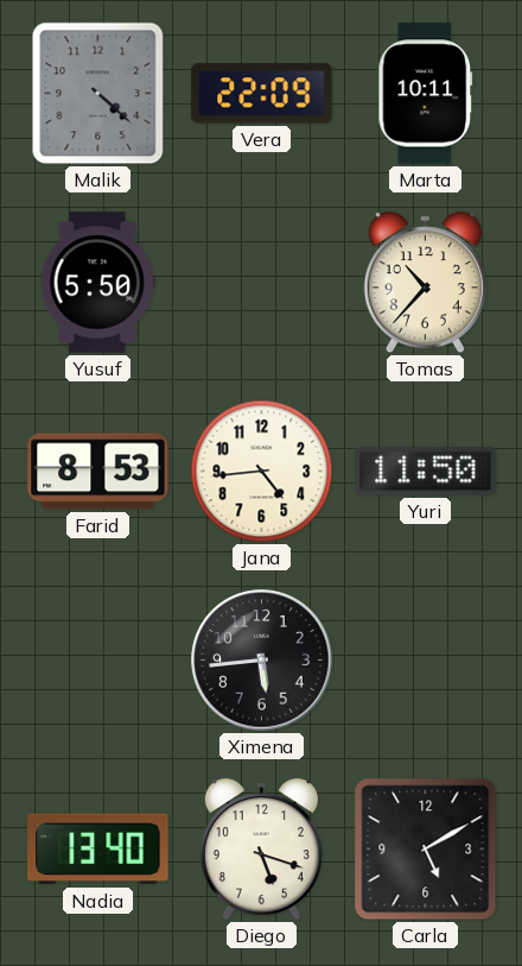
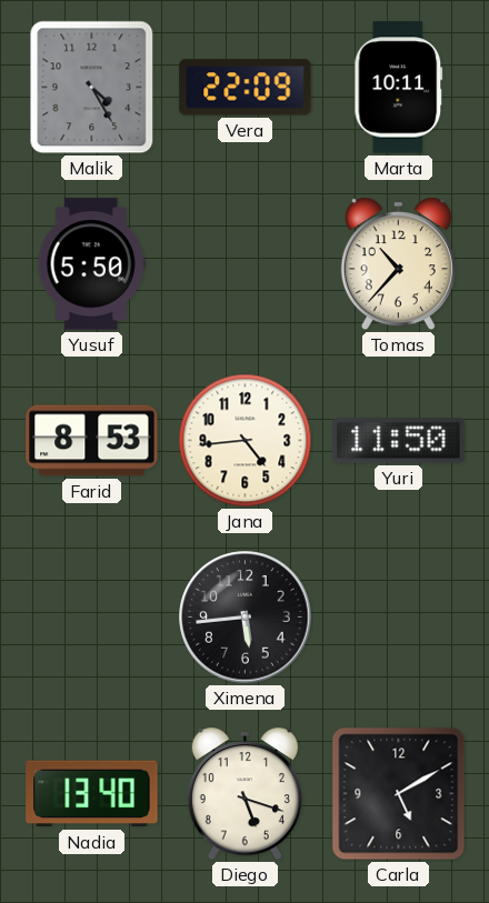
Malik: 4:22 -> 4:25
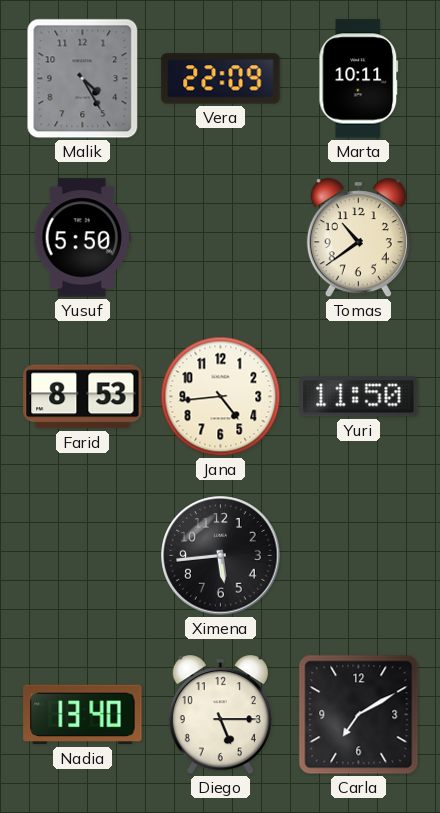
Tomas: 10:37 -> 10:39
Diego: 5:18 -> 5:15
Carla: 5:10 -> 7:10
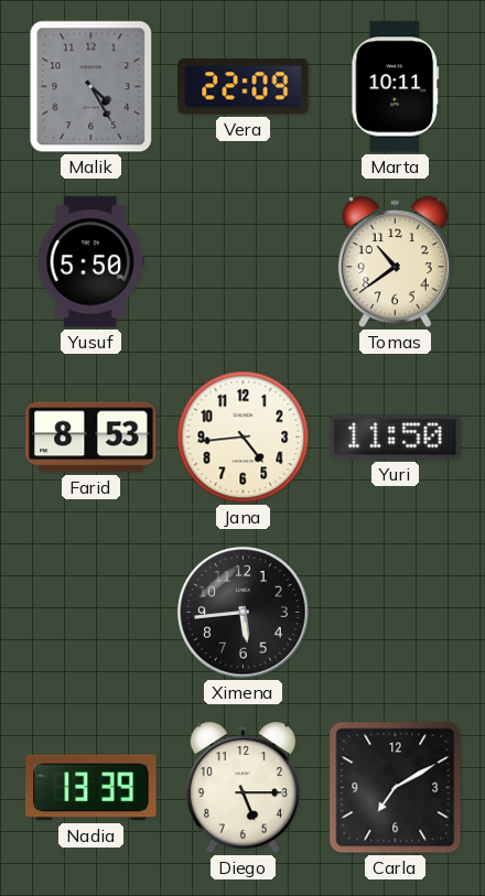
Nadia: 13:40 -> 13:39
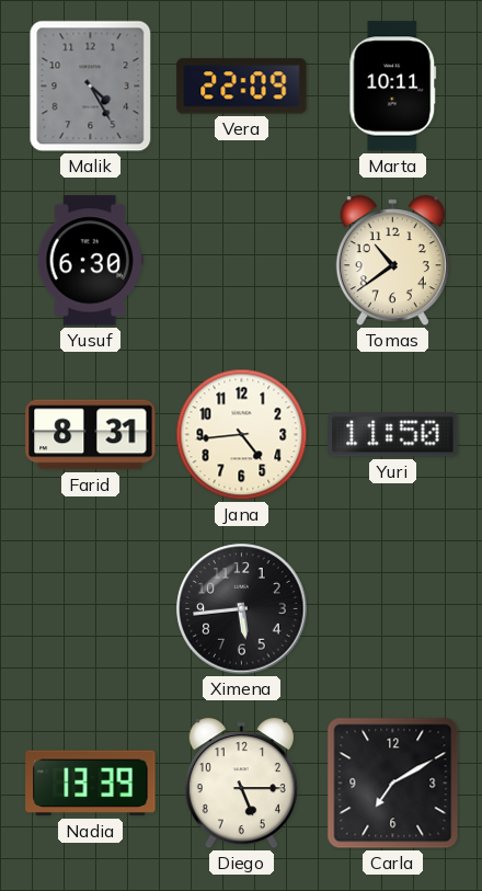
Yusuf: 5:50 -> 6:30
Farid: 8:53 -> 8:31
